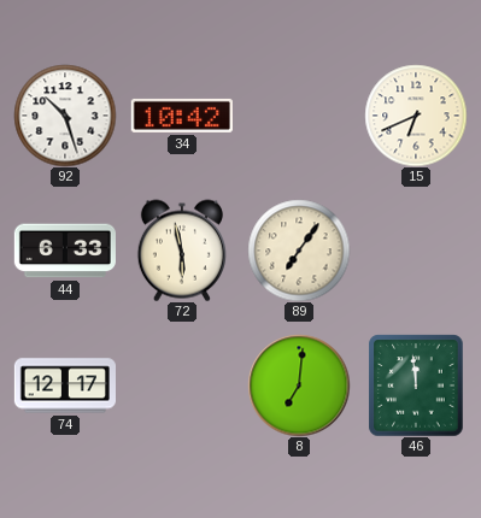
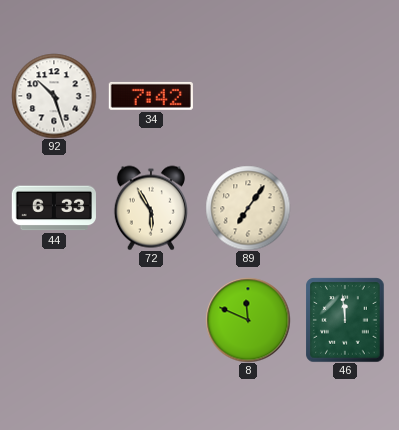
34: 10:42 -> 7:42
15: 6:41 -> none
72: 5:58 -> 5:55
74: 12:17 -> none
8: 7:01 -> 11:49
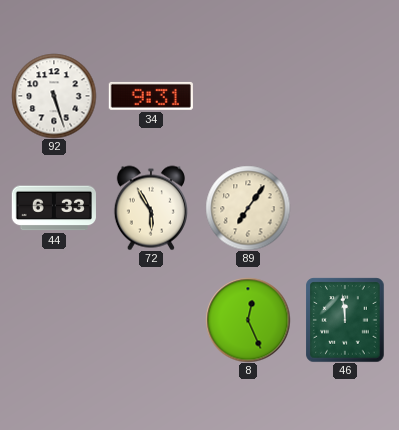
92: 10:27 -> 5:27
34: 7:42 -> 9:31
8: 11:49 -> 12:26
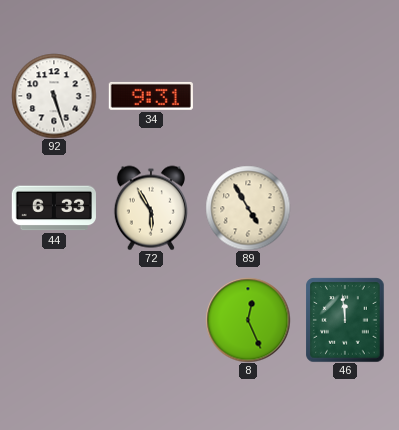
89: 7:06 -> 4:55
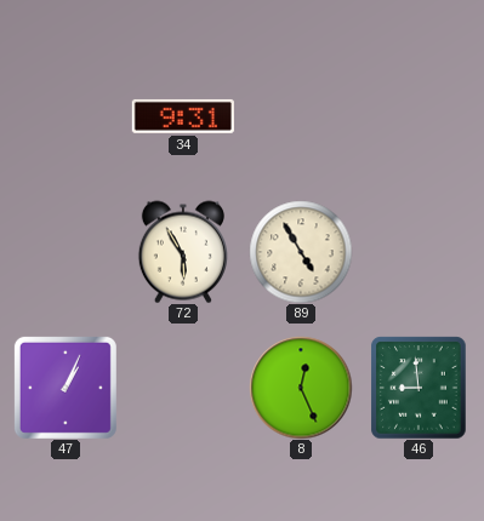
92: 5:27 -> none
44: 6:33 -> none
47: none -> 1:04
46: 11:59 -> 8:59
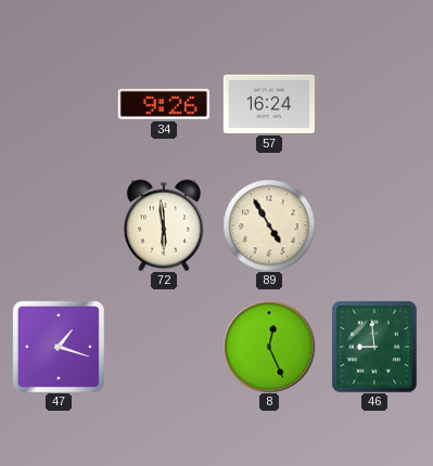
34: 9:31 -> 9:26
57: none -> 16:24
72: 5:55 -> 5:59
47: 1:04 -> 1:18
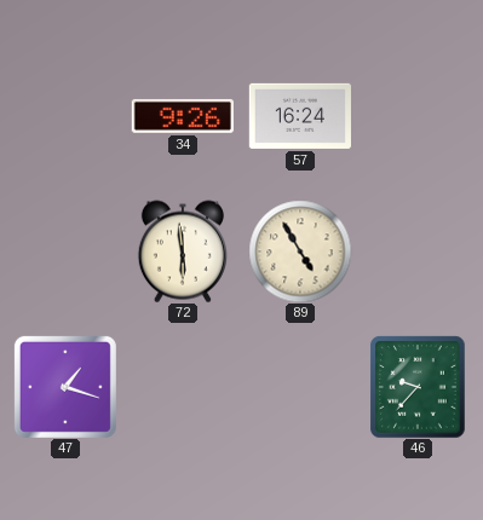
8: 12:26 -> none
46: 8:59 -> 9:37
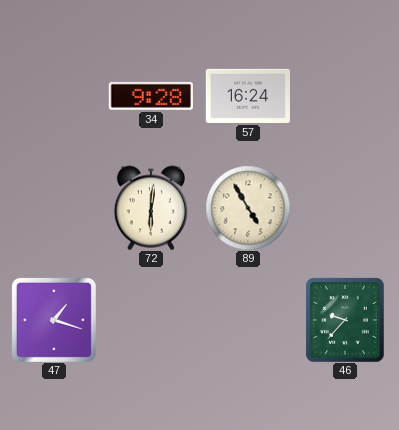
34: 9:26 -> 9:28
72: 5:59 -> 6:01
